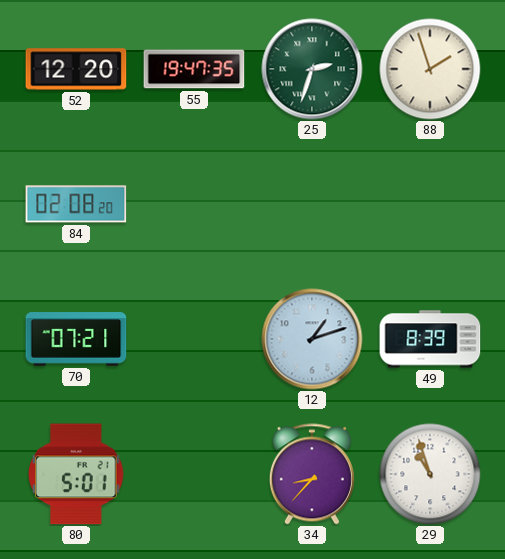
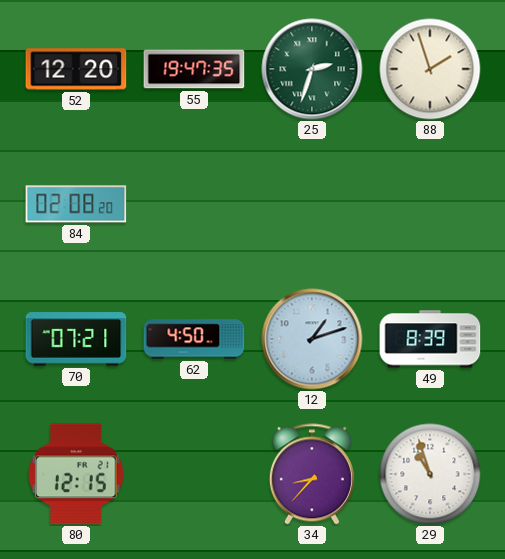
62: none -> 4:50
80: 5:01 -> 12:15
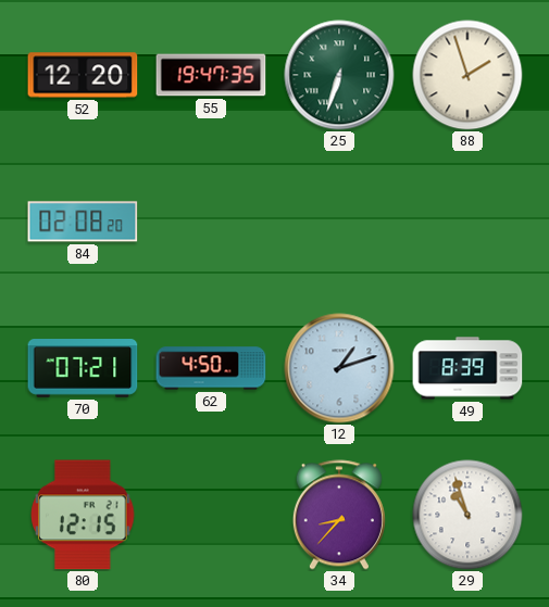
25: 2:33 -> 6:33
